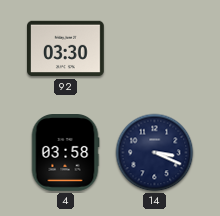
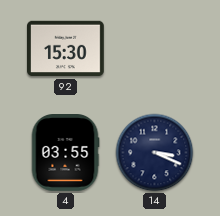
92: 03:30 -> 15:30
4: 03:58 -> 03:55
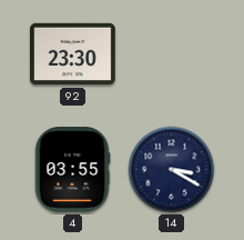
92: 15:30 -> 23:30
14: 3:19 -> 3:20
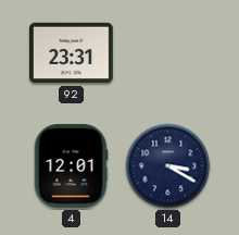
92: 23:30 -> 23:31
4: 03:55 -> 12:01
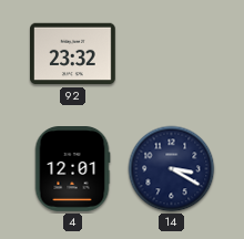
92: 23:31 -> 23:32
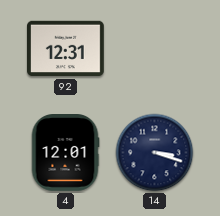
92: 23:32 -> 12:31
14: 3:20 -> 3:18
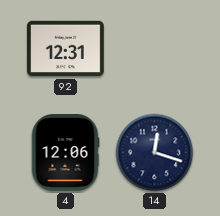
4: 12:01 -> 12:06
14: 3:18 -> 12:18
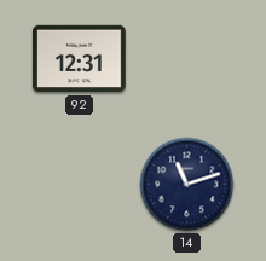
4: 12:06 -> none
14: 12:18 -> 11:12
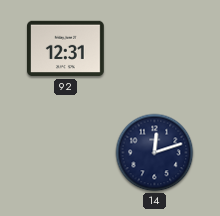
14: 11:12 -> 12:12
